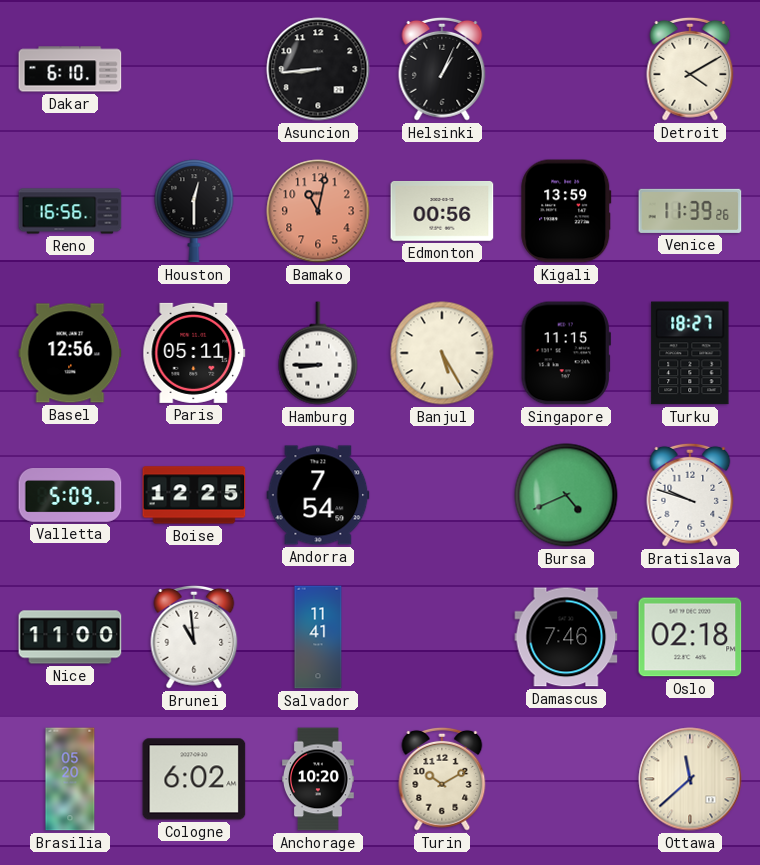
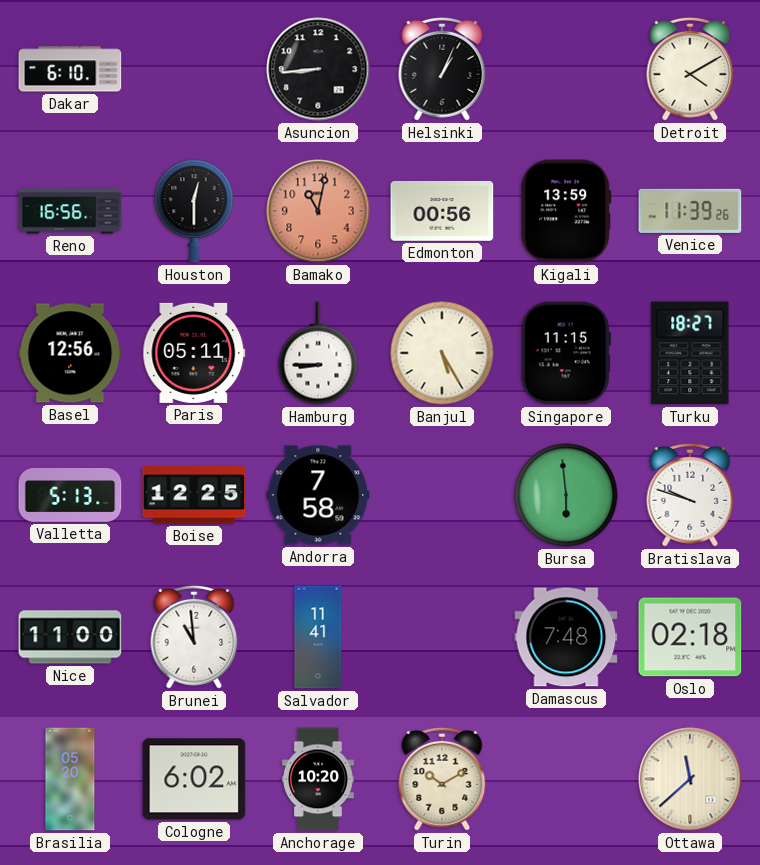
Valletta: 5:09 -> 5:13
Andorra: 7:54 -> 7:58
Bursa: 4:41 -> 5:59
Damascus: 7:46 -> 7:48
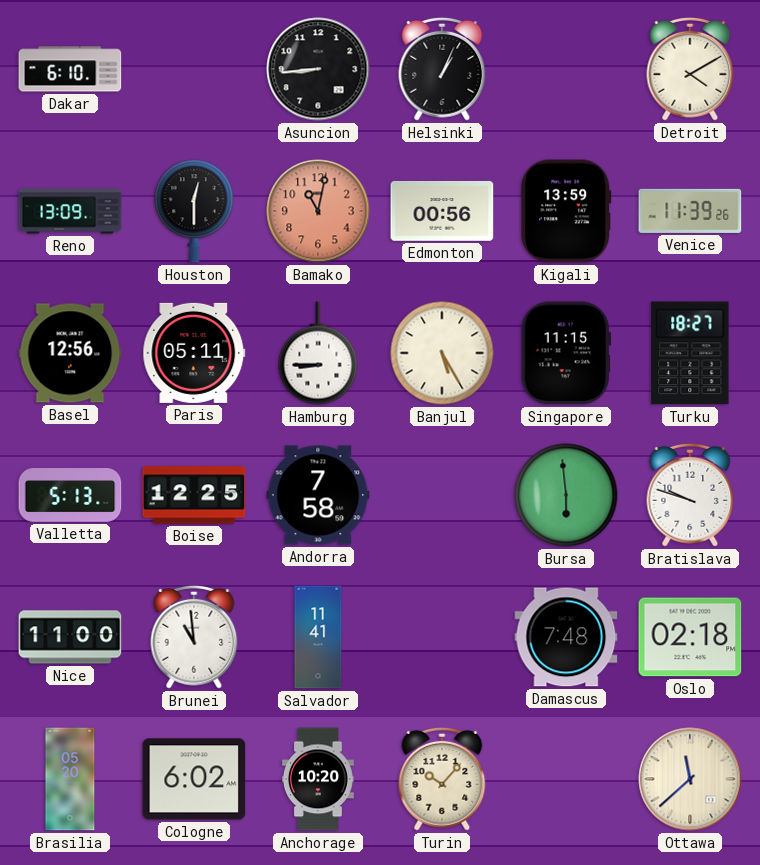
Reno: 16:56 -> 13:09
Turin: 10:10 -> 10:07
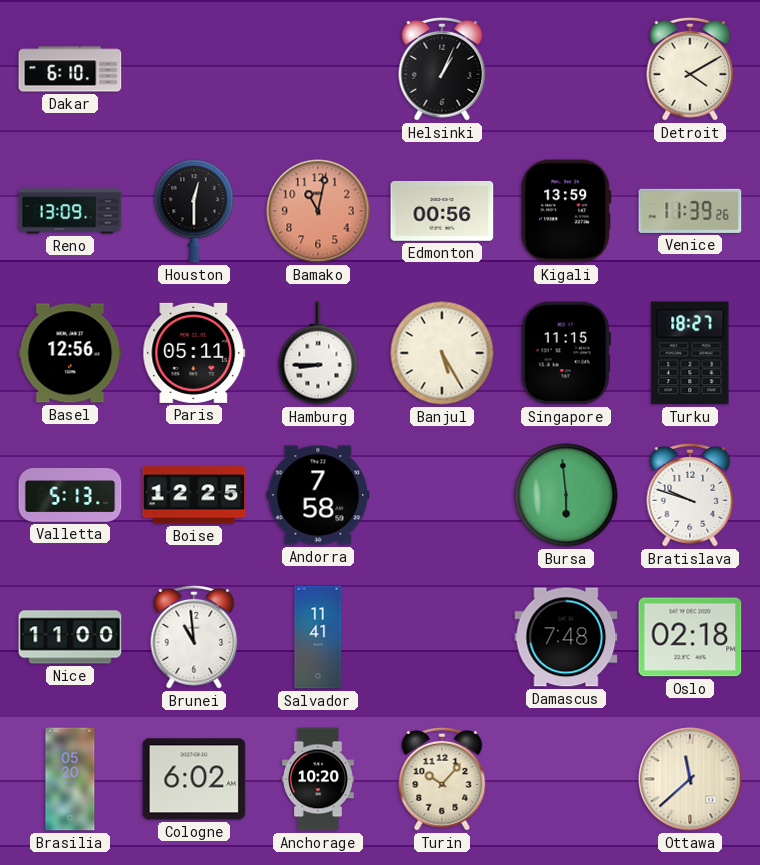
Asuncion: 8:44 -> none
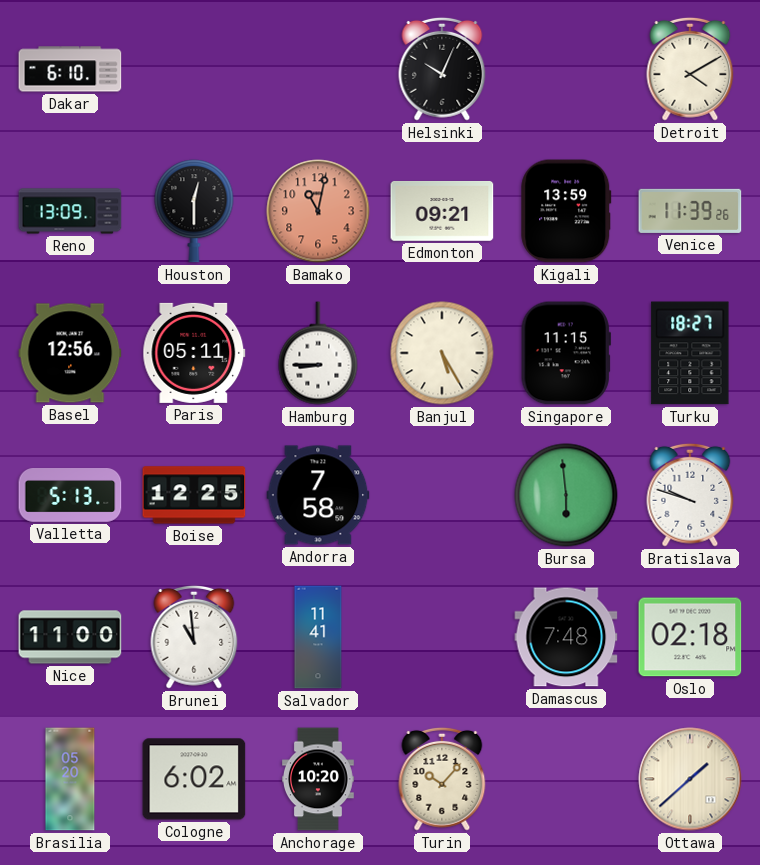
Helsinki: 1:04 -> 10:04
Edmonton: 00:56 -> 09:21
Ottawa: 11:38 -> 1:38
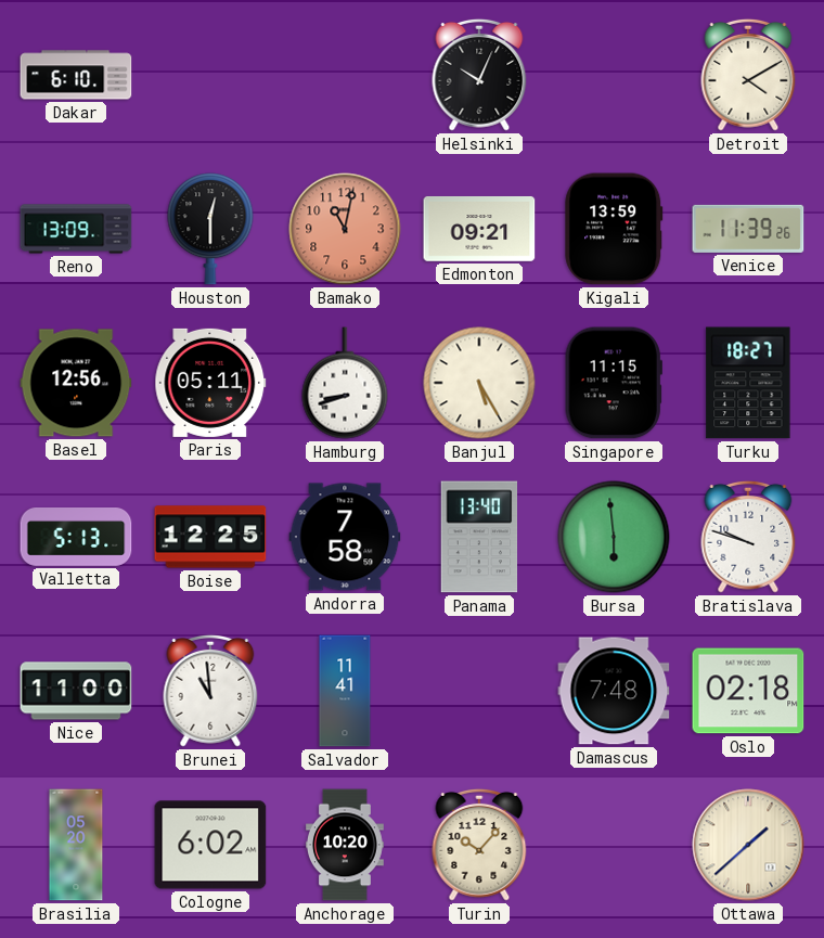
Hamburg: 8:45 -> 8:42
Panama: none -> 13:40
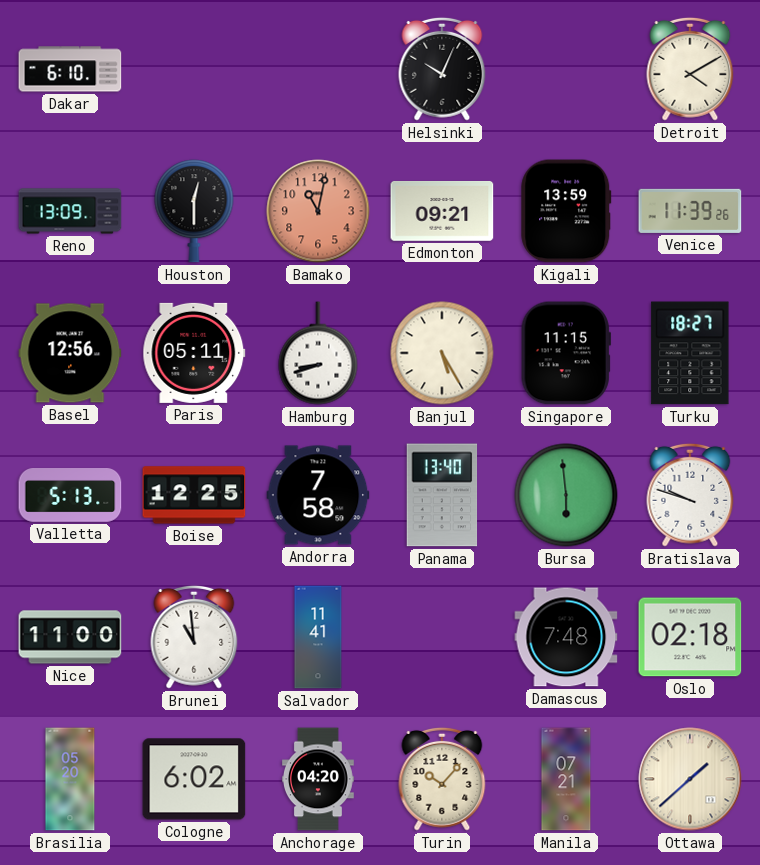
Anchorage: 10:20 -> 04:20
Manila: none -> 07:21
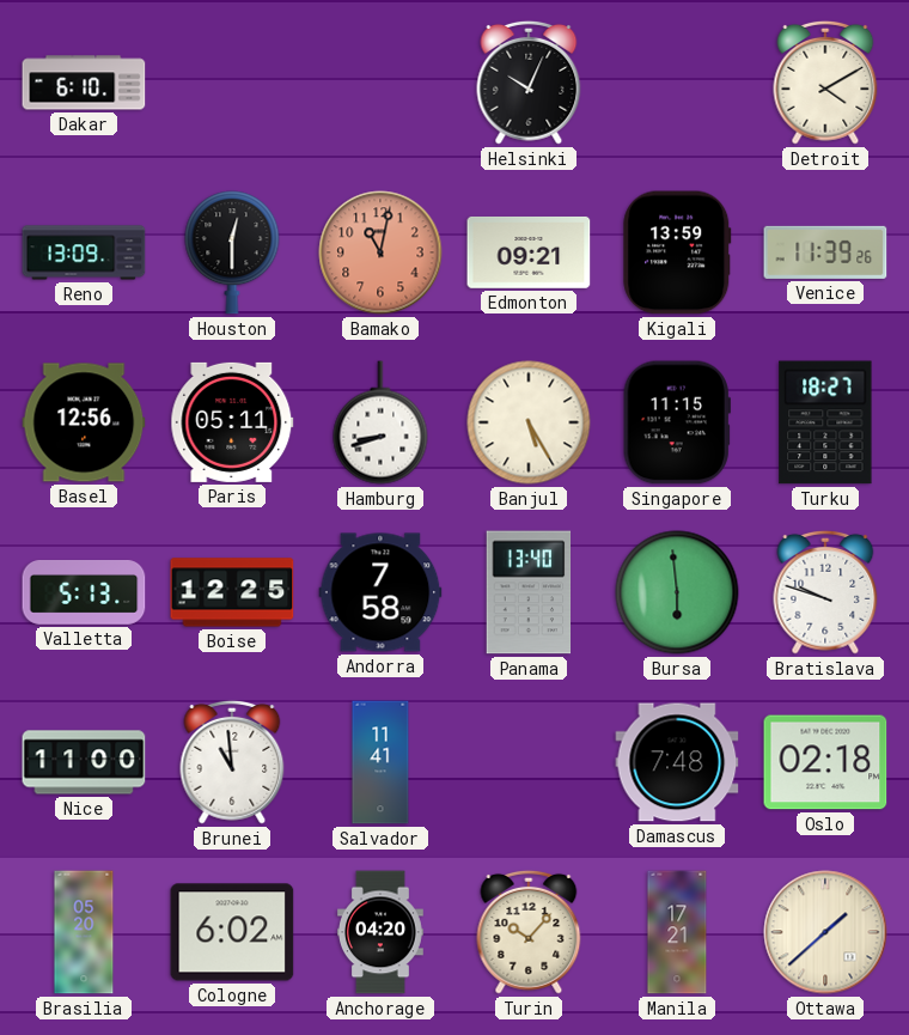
Manila: 07:21 -> 17:21
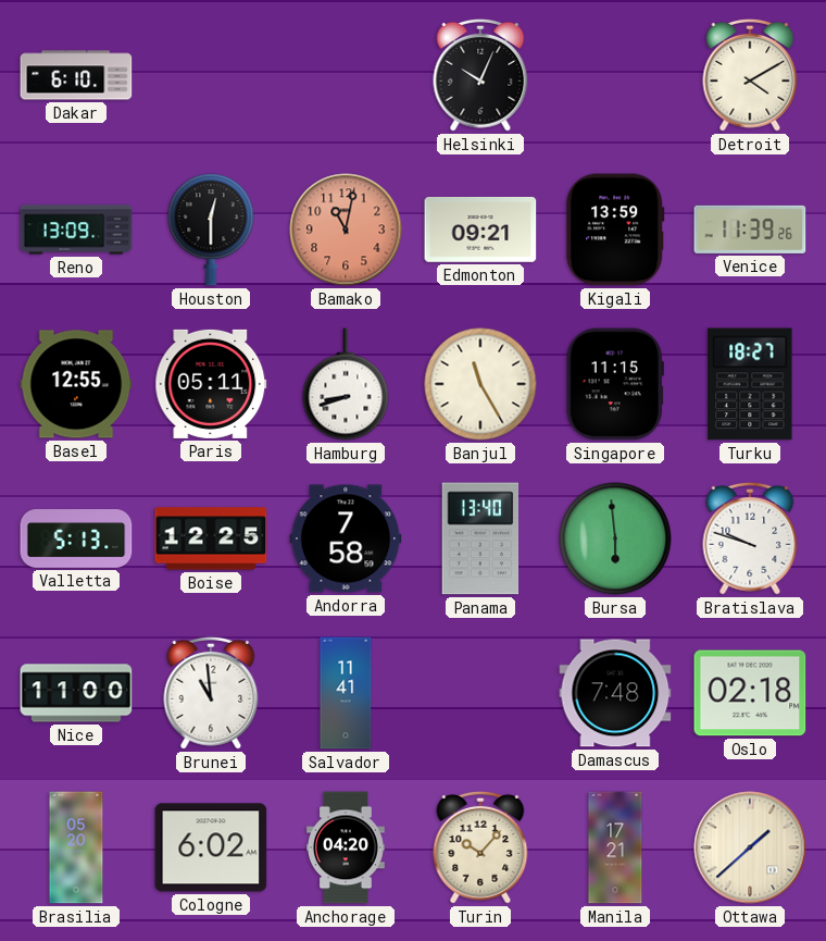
Basel: 12:56 -> 12:55
Banjul: 5:25 -> 11:25
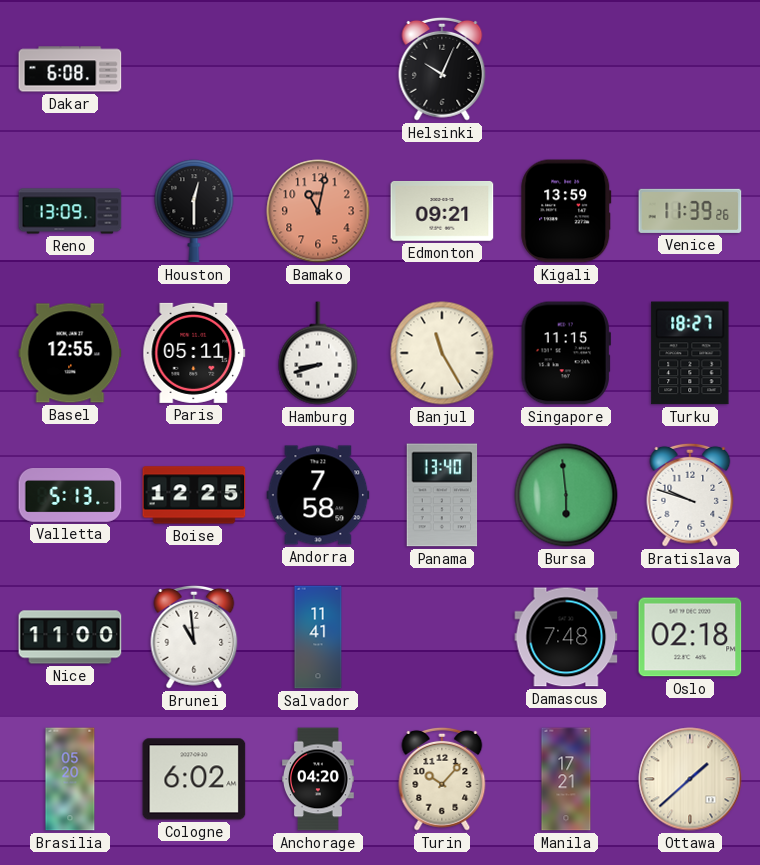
Dakar: 6:10 -> 6:08
Detroit: 4:10 -> none
